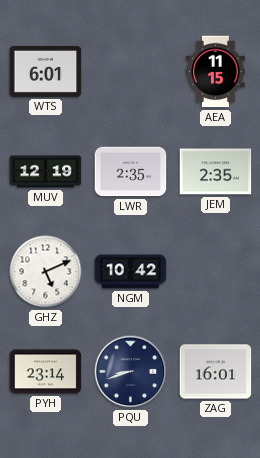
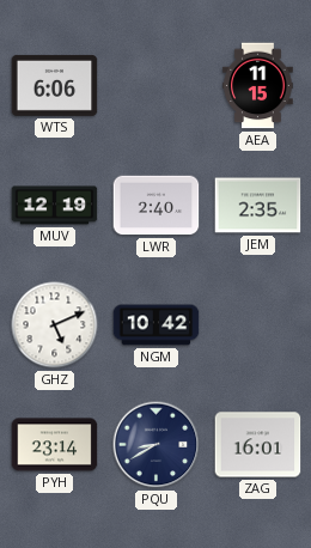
WTS: 6:01 -> 6:06
LWR: 2:35 -> 2:40
PQU: 8:42 -> 8:40
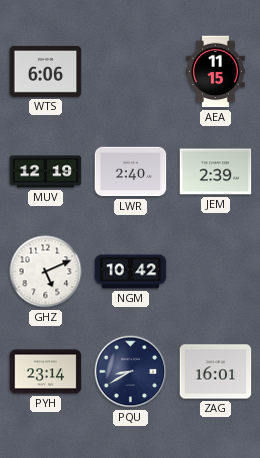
JEM: 2:35 -> 2:39
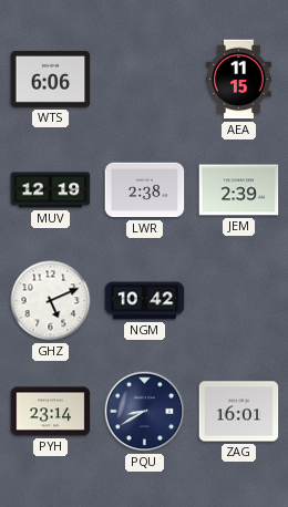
LWR: 2:40 -> 2:38
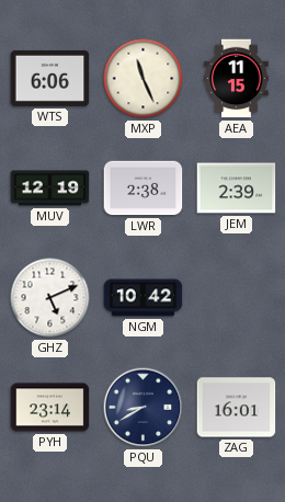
MXP: none -> 11:26
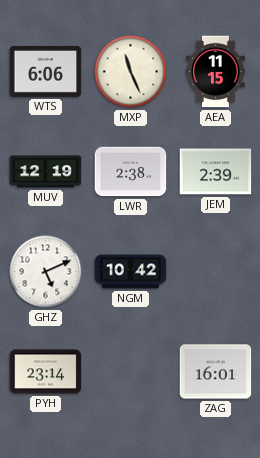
PQU: 8:40 -> none
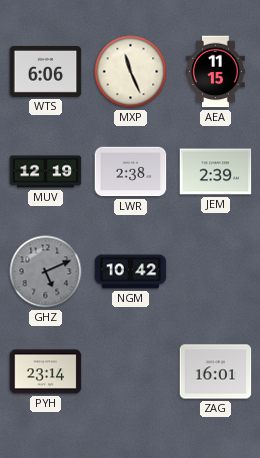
GHZ dial: white -> grey
